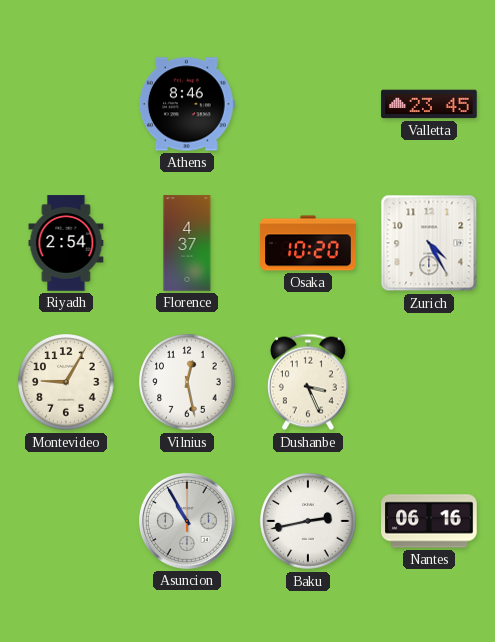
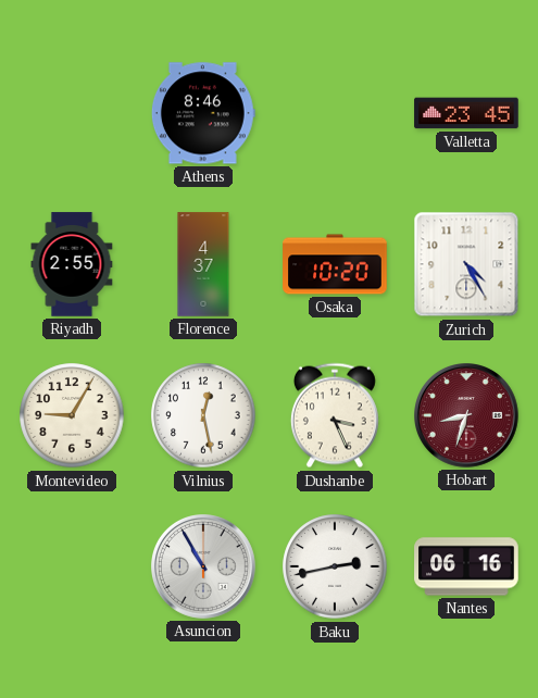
Riyadh: 2:54 -> 2:55
Hobart: none -> 8:33
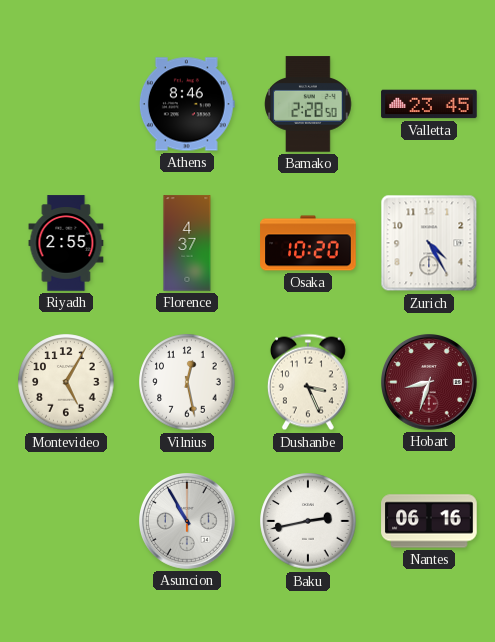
Bamako: none -> 2:28
Montevideo: 9:05 -> 5:05
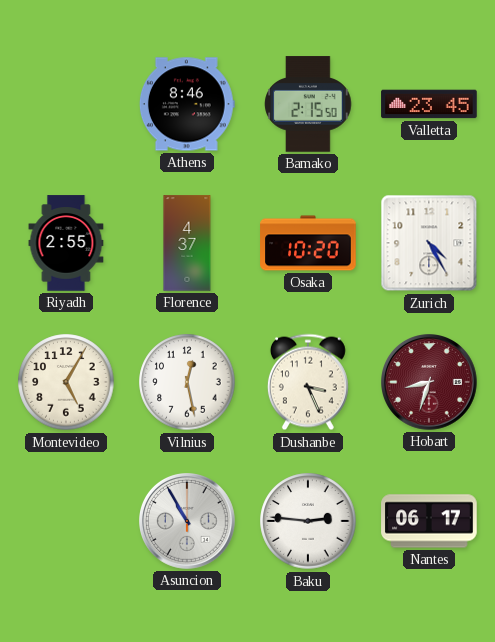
Bamako: 2:28 -> 2:15
Baku: 2:43 -> 2:46
Nantes: 06:16 -> 06:17
